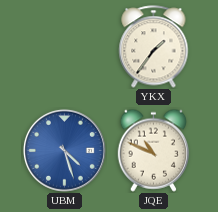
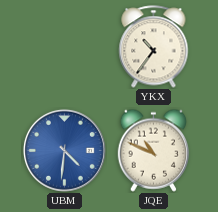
YKX: 1:36 -> 10:36
UBM: 4:27 -> 4:31
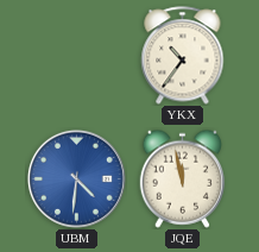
JQE: 10:49 -> 11:58
